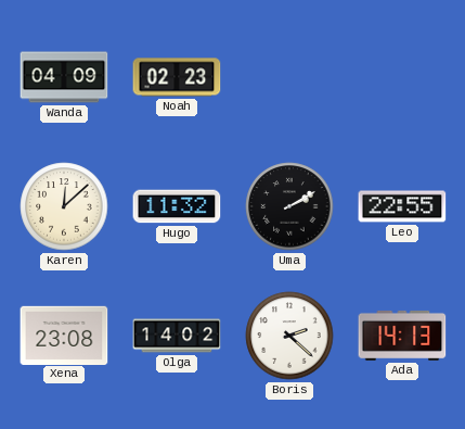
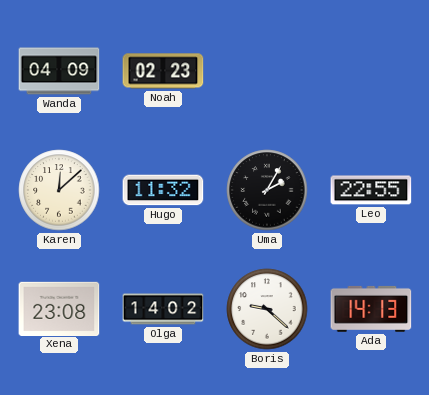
Uma: 2:10 -> 2:05
Boris: 2:22 -> 9:22
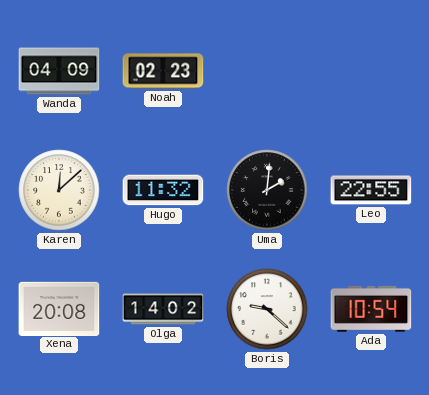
Uma: 2:05 -> 2:01
Xena: 23:08 -> 20:08
Ada: 14:13 -> 10:54
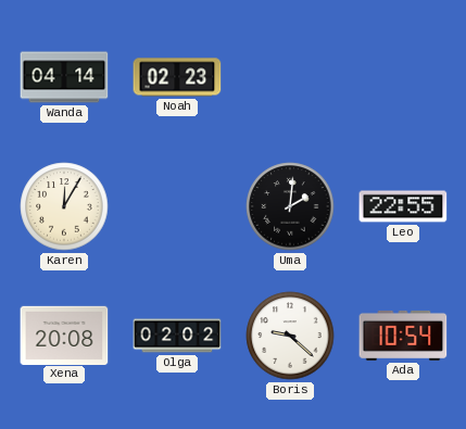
Wanda: 04:09 -> 04:14
Karen: 12:08 -> 12:05
Hugo: 11:32 -> none
Olga: 14:02 -> 02:02
